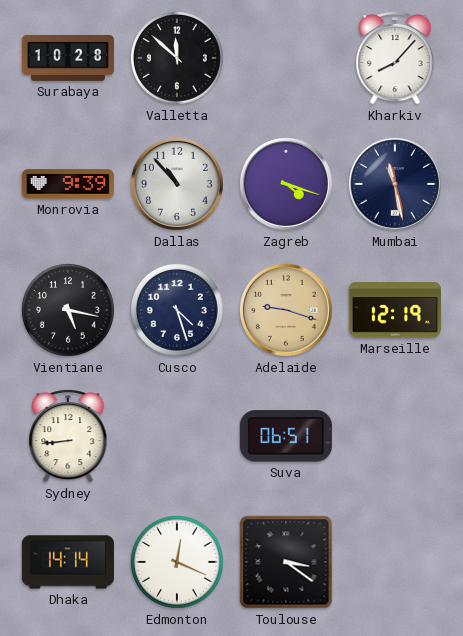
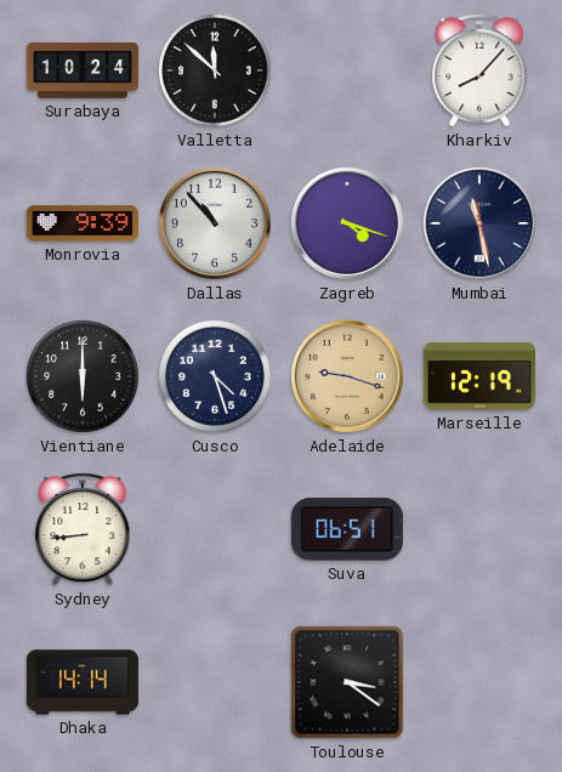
Surabaya: 10:28 -> 10:24
Vientiane: 5:17 -> 6:00
Edmonton: 12:19 -> none
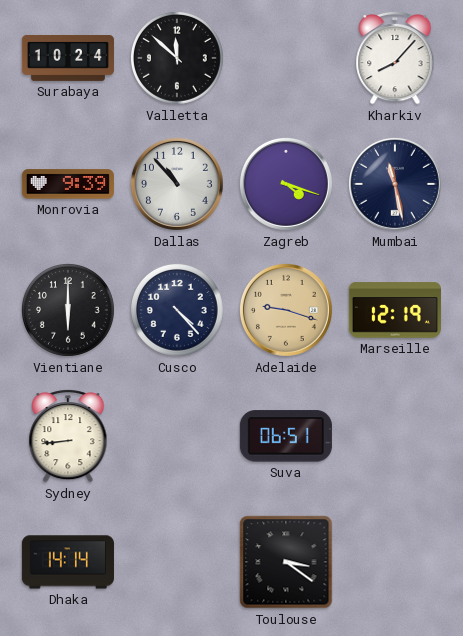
Cusco: 4:27 -> 4:23
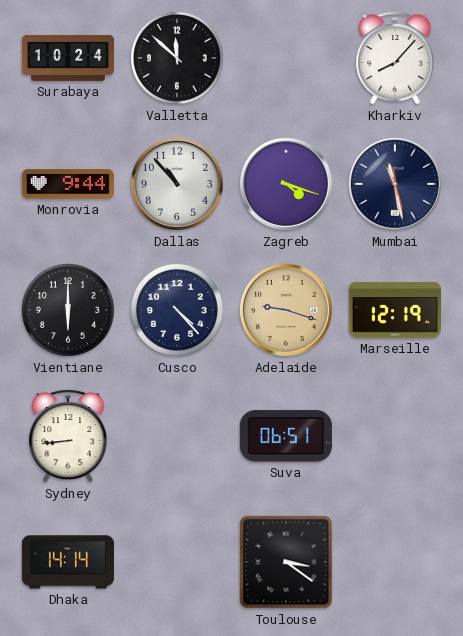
Monrovia: 9:39 -> 9:44
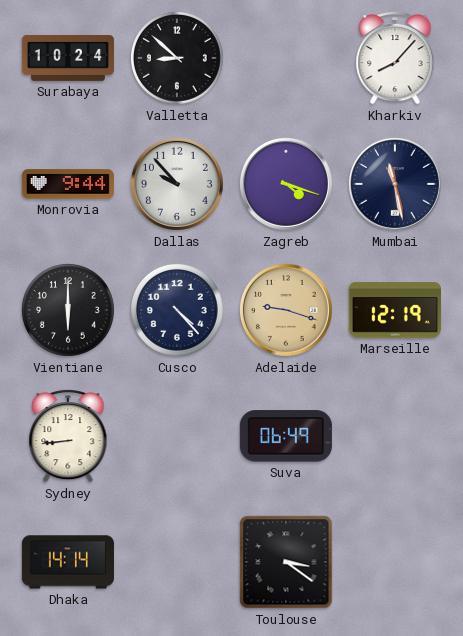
Valletta: 11:52 -> 8:52
Dallas: 10:53 -> 9:53
Suva: 06:51 -> 06:49
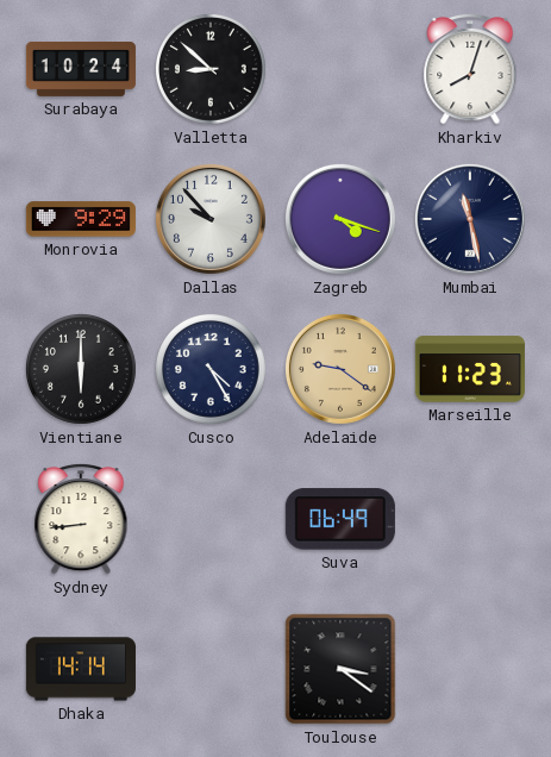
Kharkiv: 8:07 -> 8:03
Monrovia: 9:44 -> 9:29
Cusco: 4:23 -> 4:25
Adelaide: 9:18 -> 9:21
Marseille: 12:19 -> 11:23
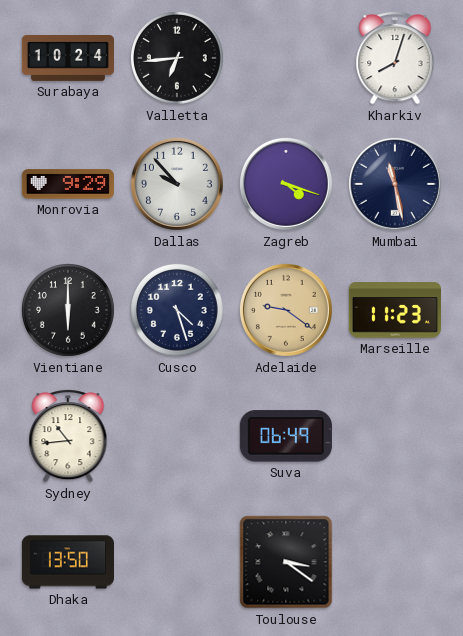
Valletta: 8:52 -> 6:44
Cusco: 4:25 -> 4:27
Sydney: 8:44 -> 10:44
Dhaka: 14:14 -> 13:50
